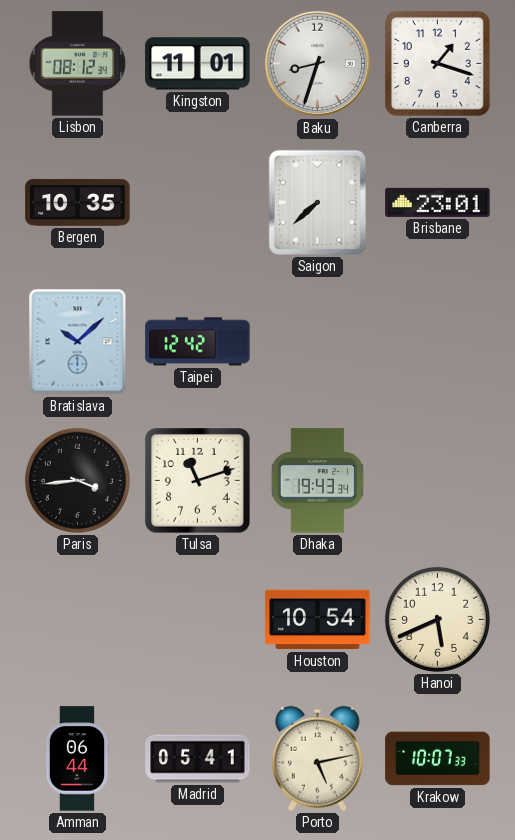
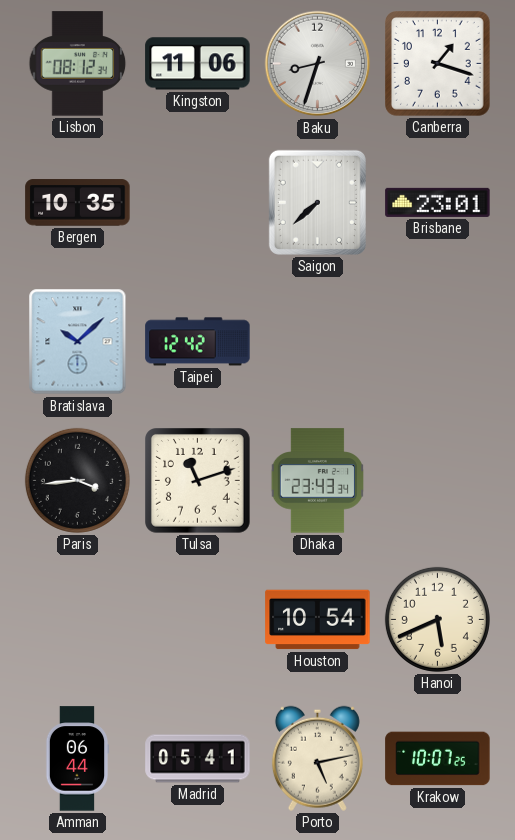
Kingston: 11:01 -> 11:06
Dhaka: 19:43 -> 23:43
Krakow: 10:07:33 -> 10:07:25
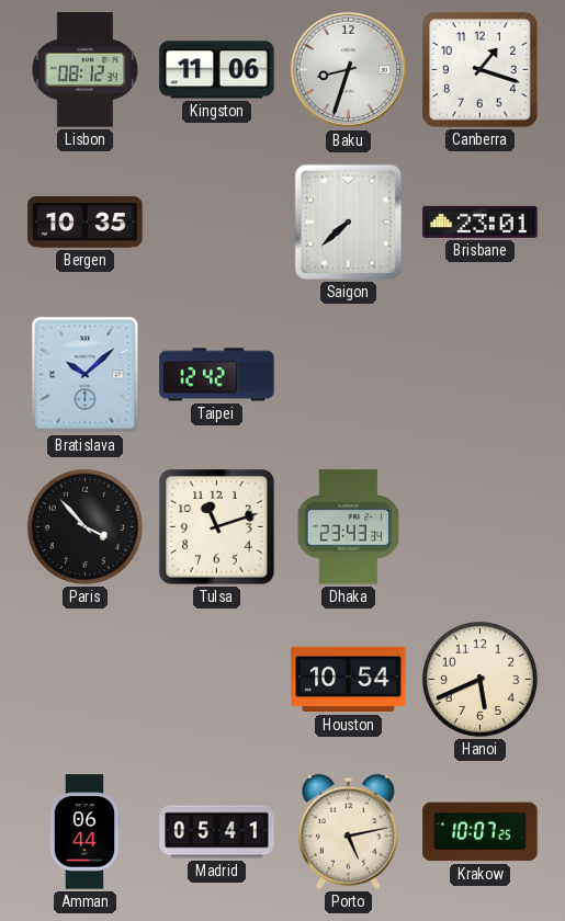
Paris: 3:44 -> 3:53
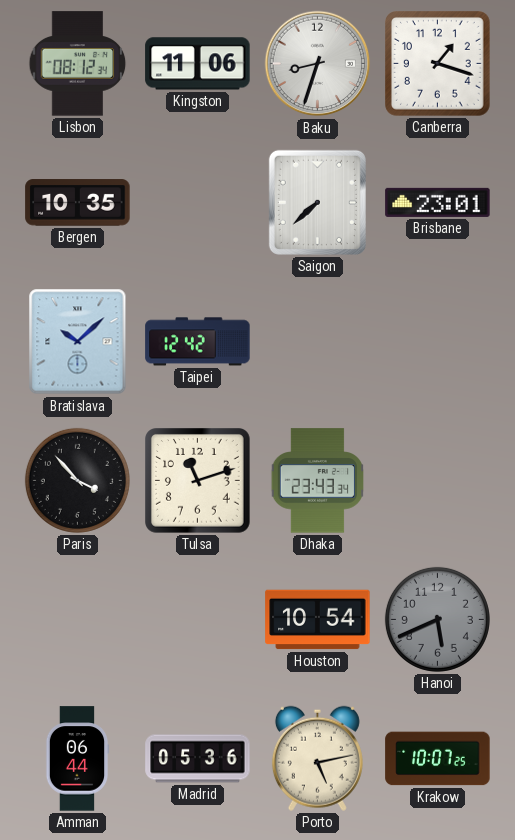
Hanoi dial: cream -> grey
Madrid: 05:41 -> 05:36
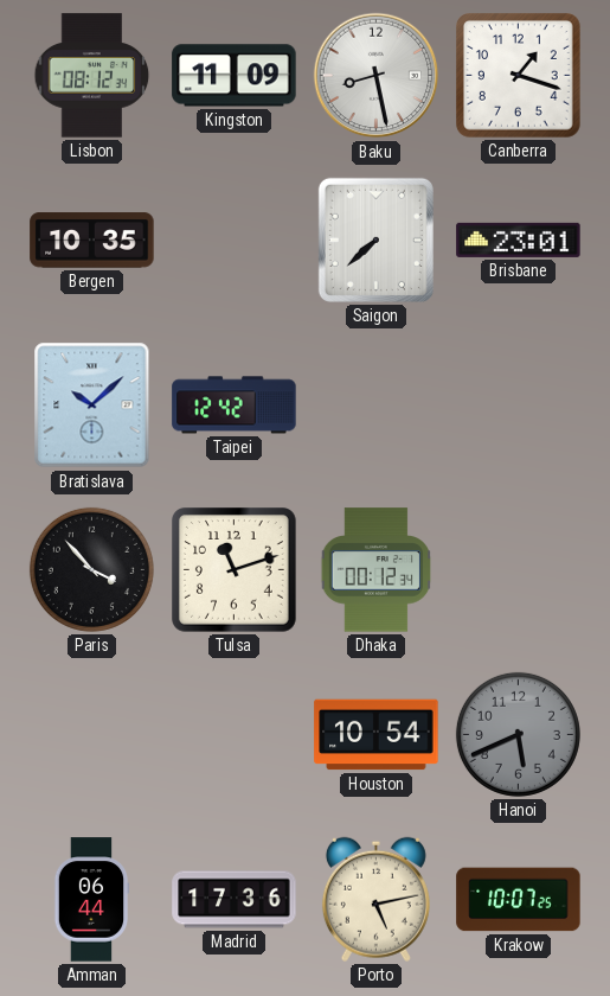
Kingston: 11:06 -> 11:09
Baku: 8:33 -> 8:28
Dhaka: 23:43 -> 00:12
Madrid: 05:36 -> 17:36
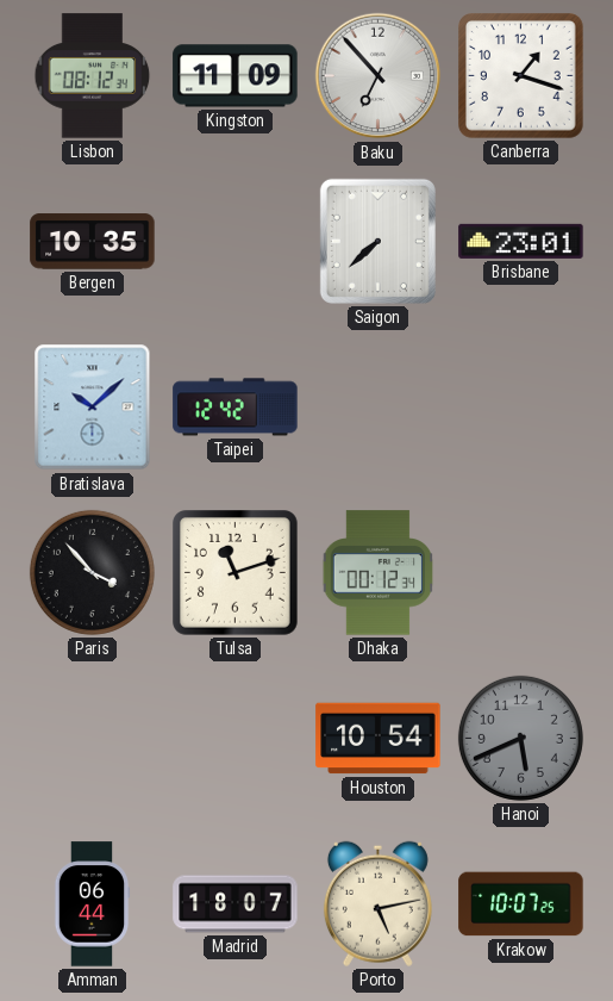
Baku: 8:28 -> 6:53
Madrid: 17:36 -> 18:07
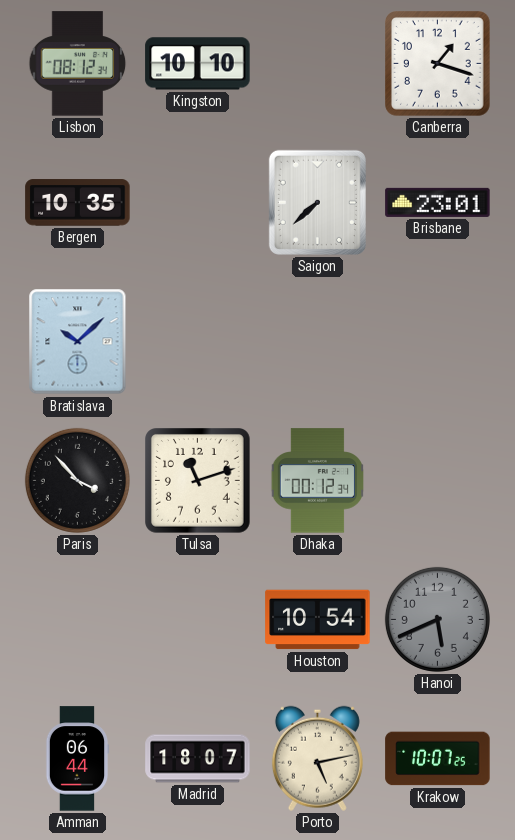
Kingston: 11:09 -> 10:10
Baku: 6:53 -> none
Taipei: 12:42 -> none
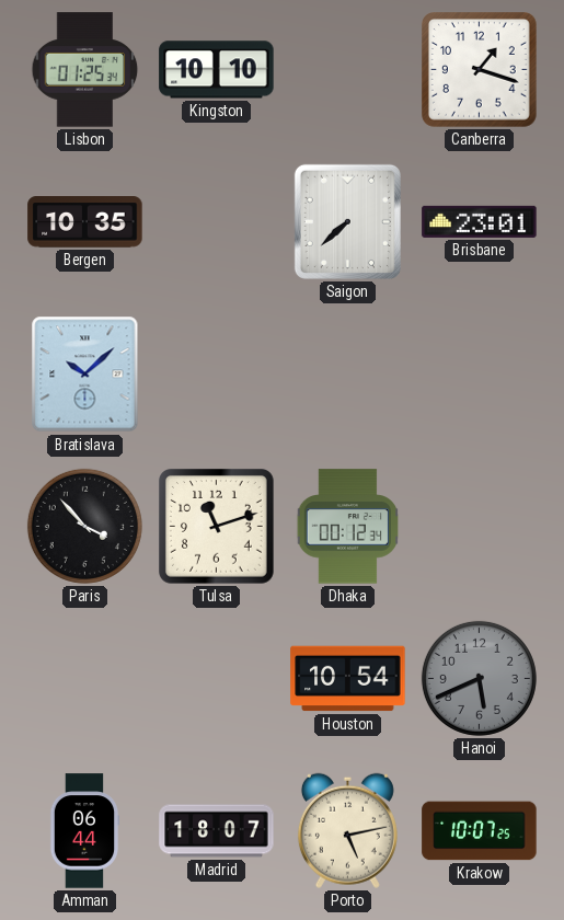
Lisbon: 08:12 -> 01:25
